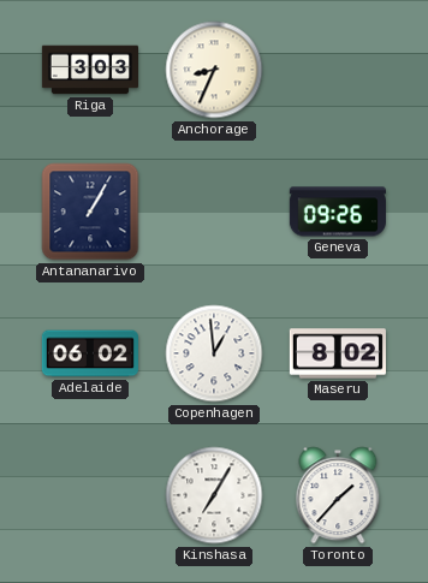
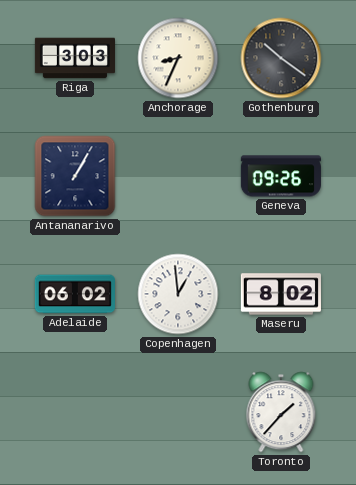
Gothenburg: none -> 10:21
Kinshasa: 7:05 -> none
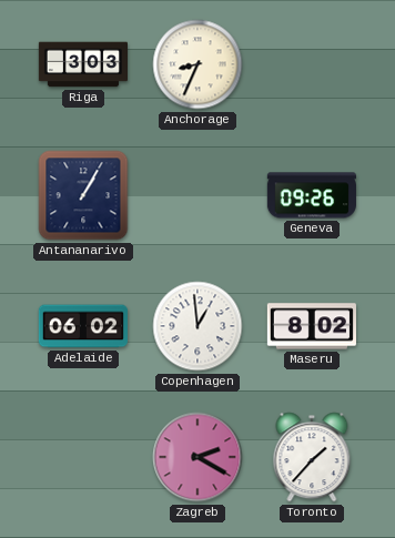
Gothenburg: 10:21 -> none
Zagreb: none -> 2:20
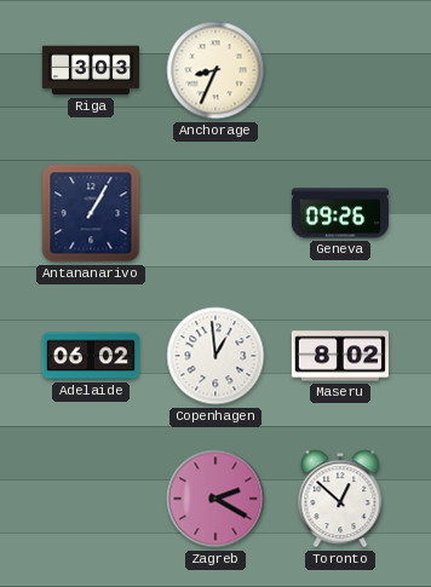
Toronto: 1:37 -> 12:52
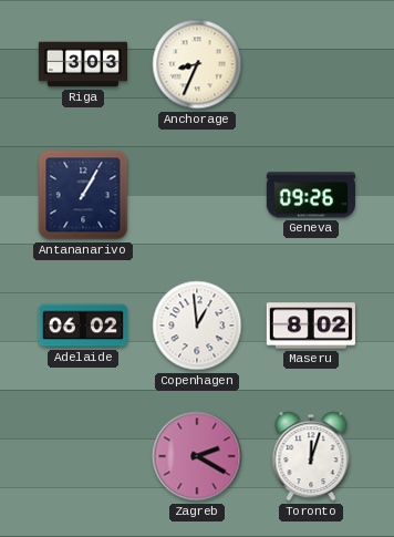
Toronto: 12:52 -> 12:03
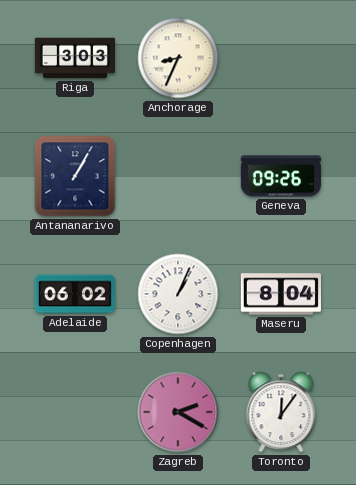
Copenhagen: 12:59 -> 1:04
Maseru: 8:02 -> 8:04
Toronto: 12:03 -> 12:06
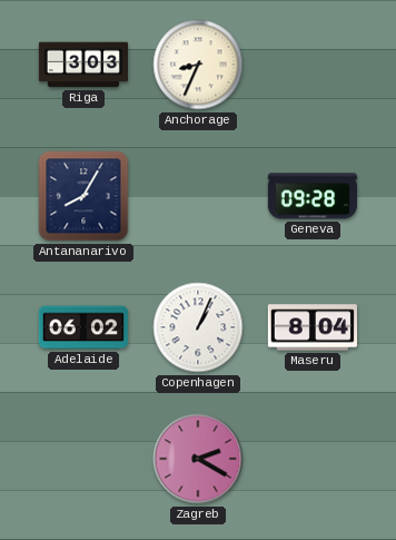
Antananarivo: 1:05 -> 8:05
Geneva: 09:26 -> 09:28
Toronto: 12:06 -> none
